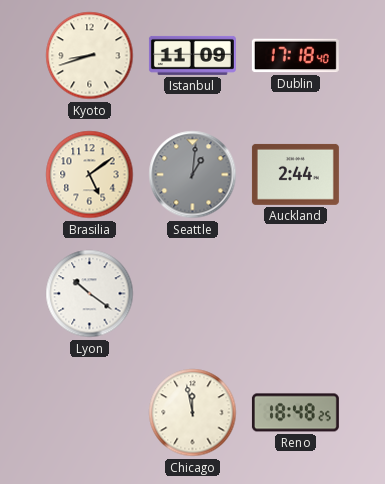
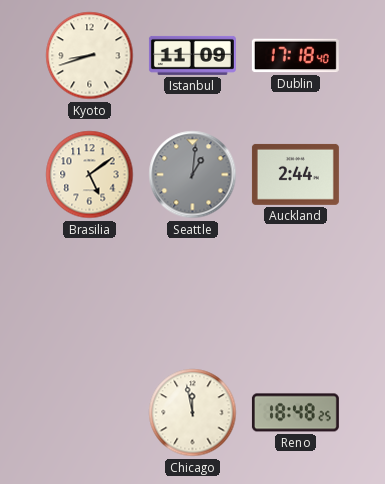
Lyon: 10:21 -> none
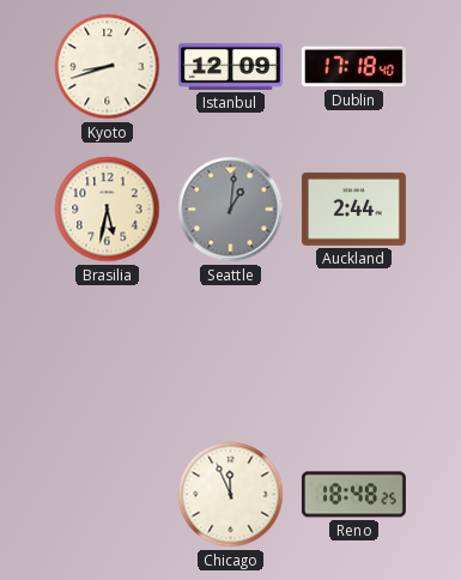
Istanbul: 11:09 -> 12:09
Brasilia: 5:09 -> 5:32
Chicago: 11:58 -> 11:56
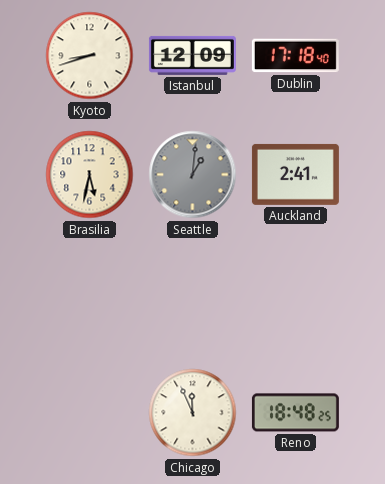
Auckland: 2:44 -> 2:41
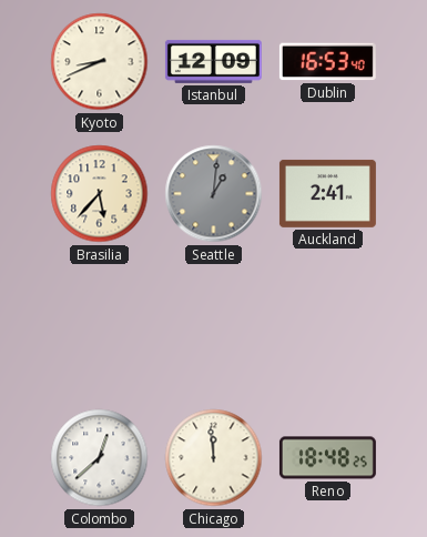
Kyoto: 8:42 -> 8:41
Dublin: 17:18 -> 16:53
Brasilia: 5:32 -> 5:37
Colombo: none -> 12:38
Chicago: 11:56 -> 11:59
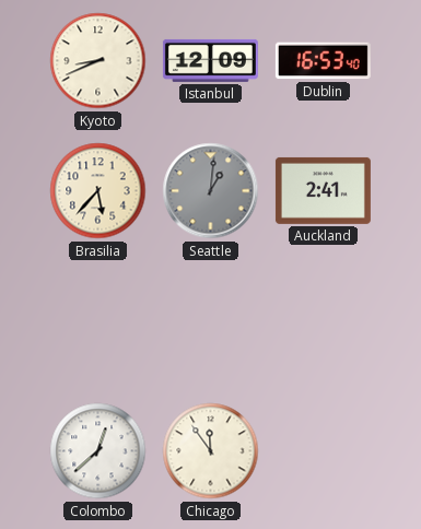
Chicago: 11:59 -> 11:54
Reno: 18:48 -> none
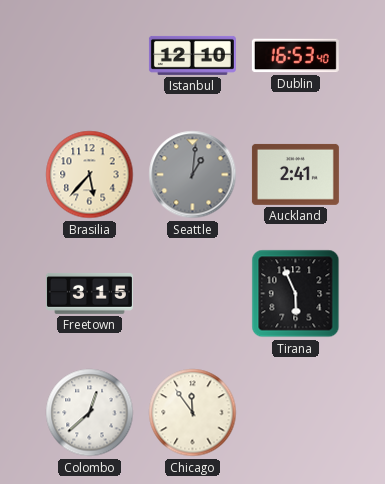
Kyoto: 8:41 -> none
Istanbul: 12:09 -> 12:10
Freetown: none -> 3:15
Tirana: none -> 5:56
